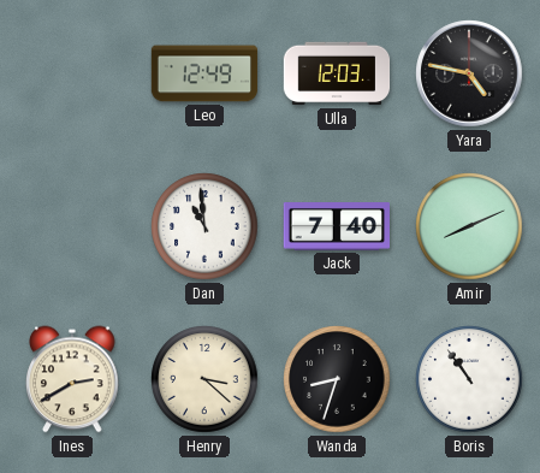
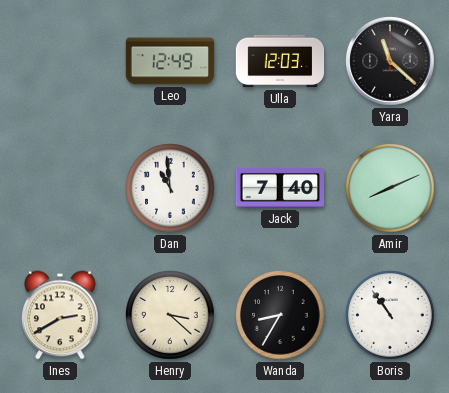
Yara: 4:47 -> 11:22
Wanda: 8:33 -> 8:35
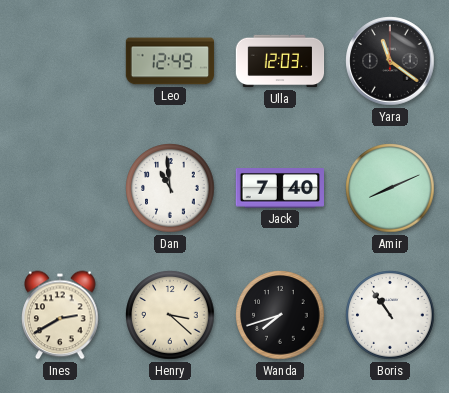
Yara: 11:22 -> 11:21
Wanda: 8:35 -> 7:42
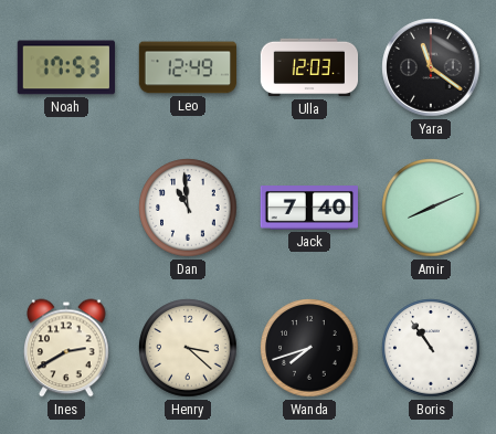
Noah: none -> 17:53
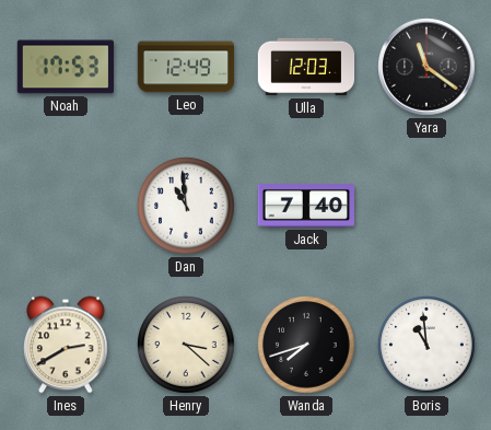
Amir: 8:11 -> none
Boris: 10:54 -> 10:59
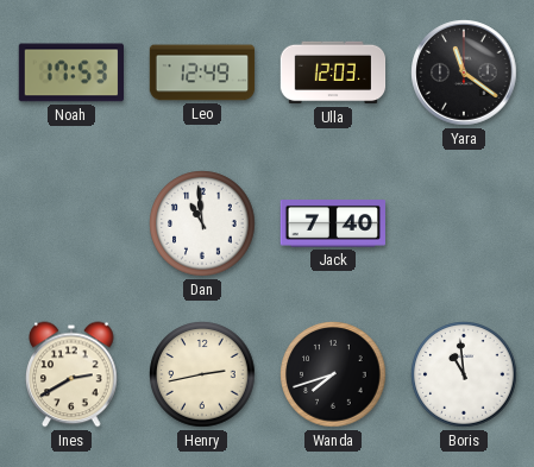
Henry: 3:22 -> 2:43
